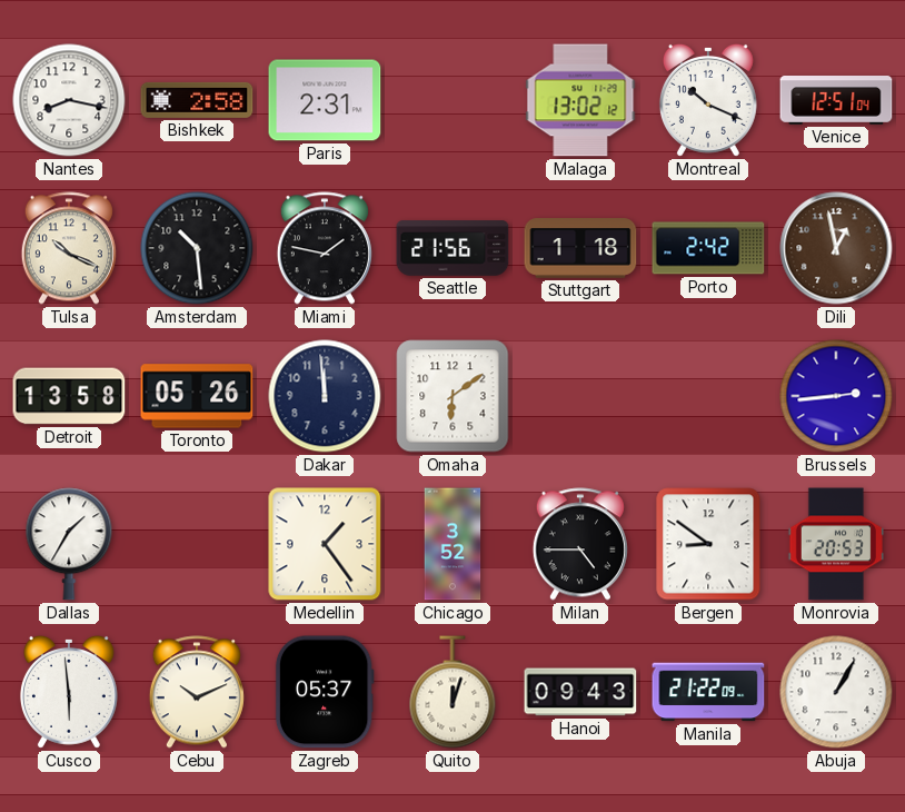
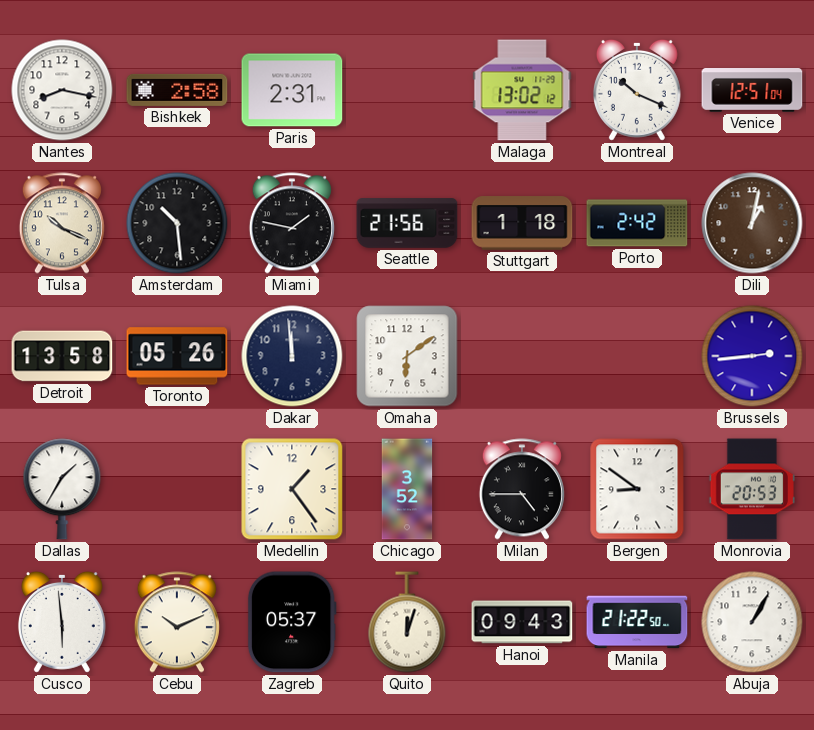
Dili: 12:58 -> 1:02
Manila: 21:22:09 -> 21:22:50
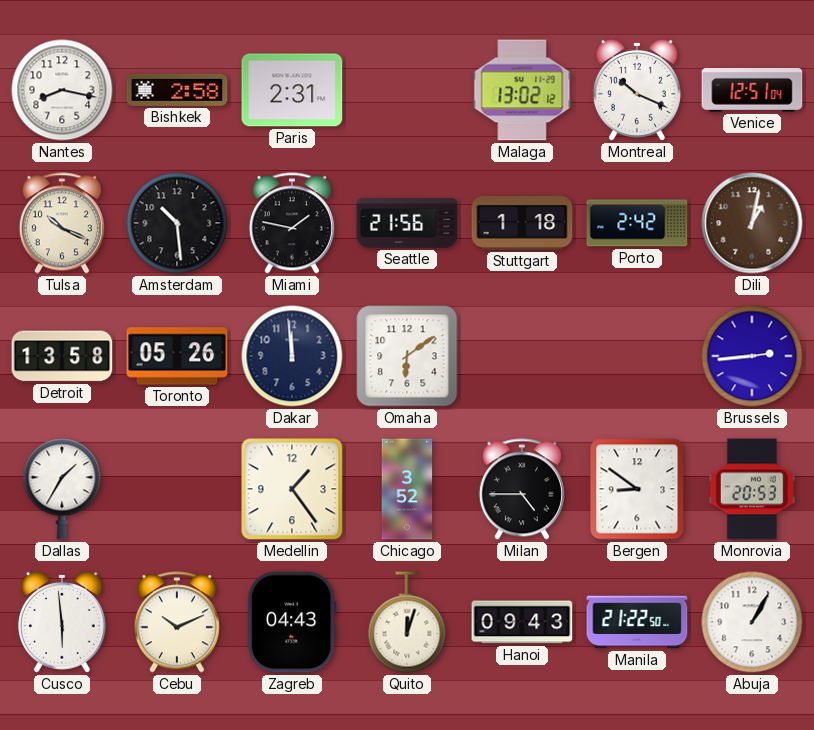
Zagreb: 05:37 -> 04:43
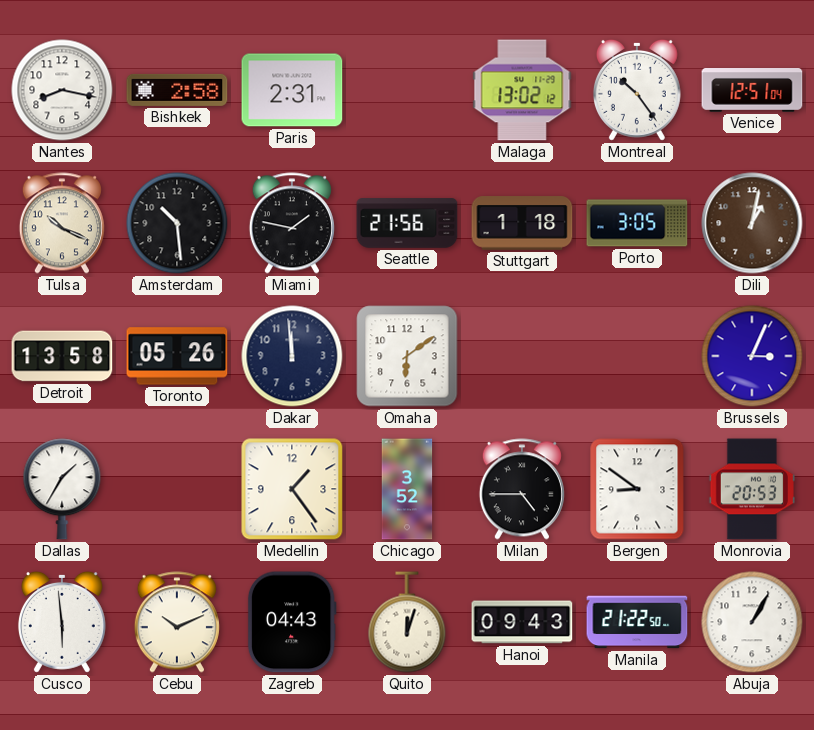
Montreal: 10:19 -> 10:24
Porto: 2:42 -> 3:05
Brussels: 2:44 -> 3:04
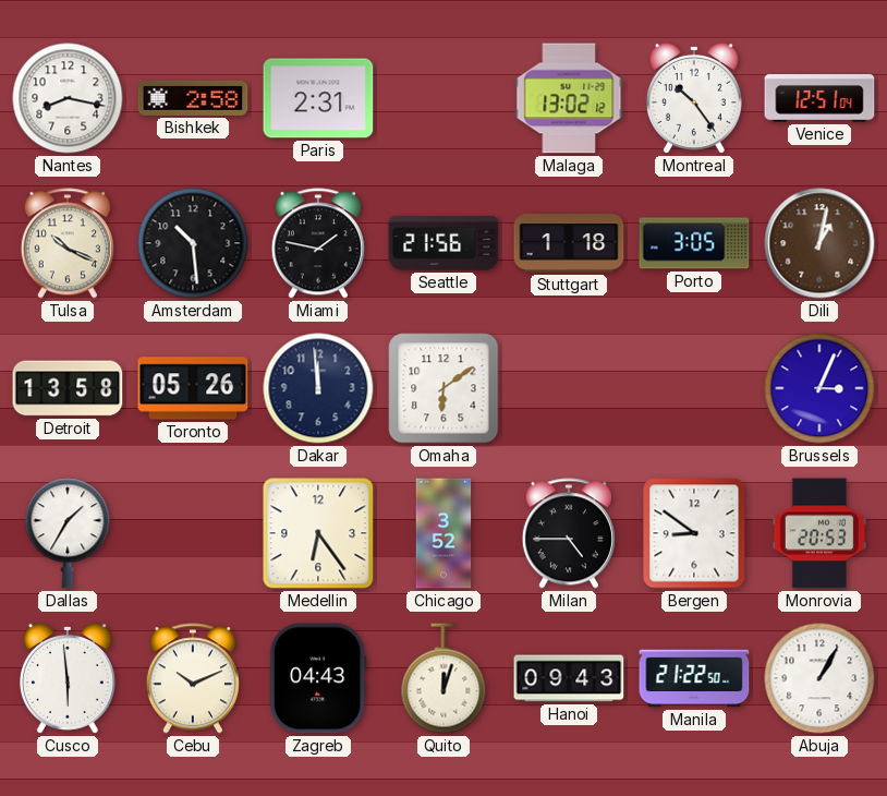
Medellin: 1:24 -> 6:24
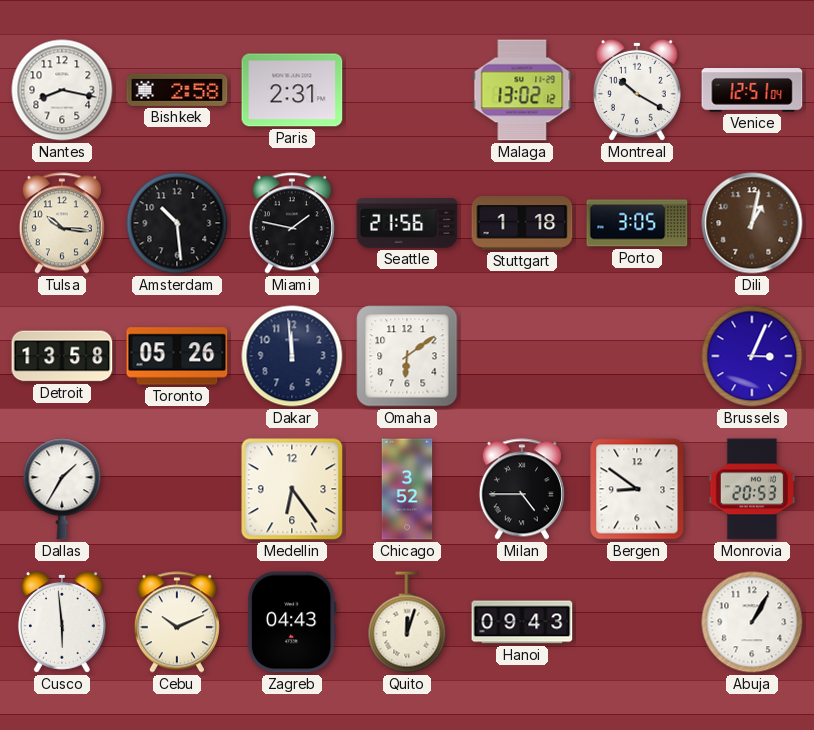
Montreal: 10:24 -> 10:20
Tulsa: 10:19 -> 10:16
Manila: 21:22 -> none
